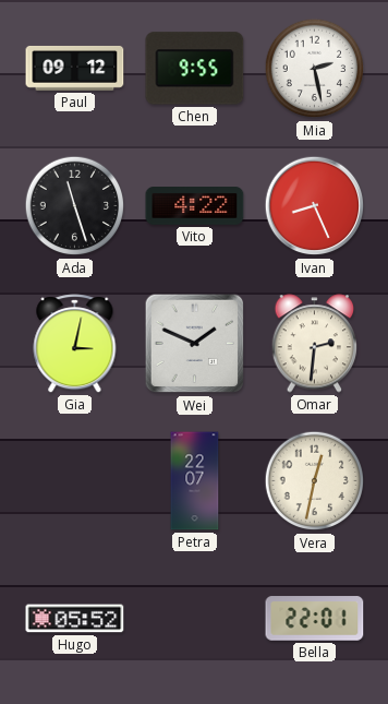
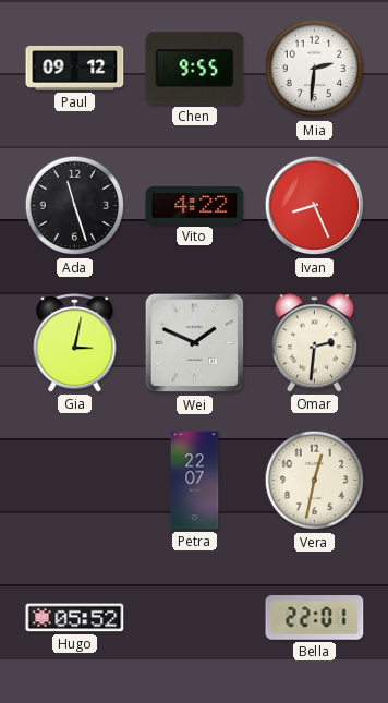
Mia: 2:28 -> 2:31
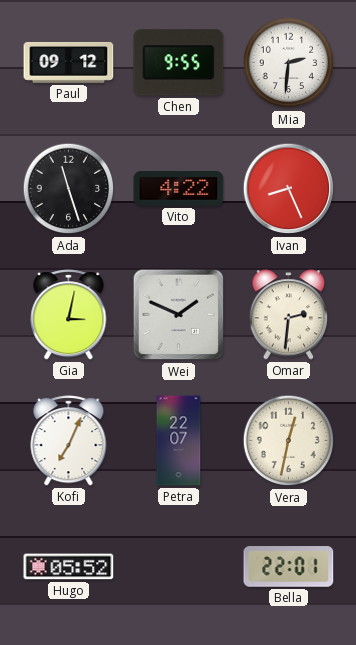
Kofi: none -> 7:04
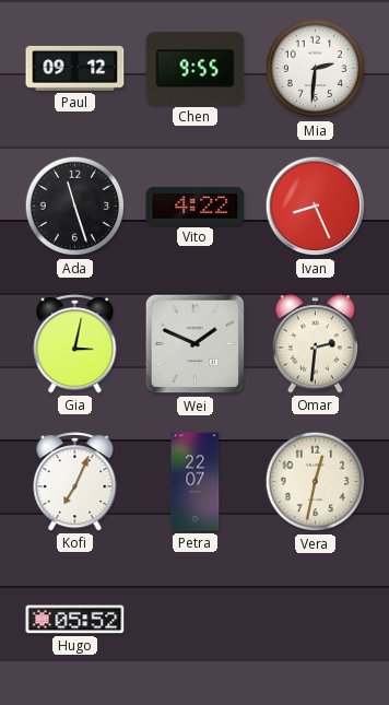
Bella: 22:01 -> none
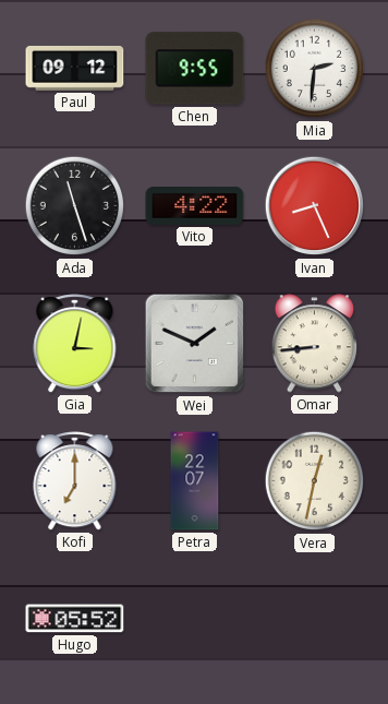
Omar: 2:31 -> 8:44
Kofi: 7:04 -> 7:00
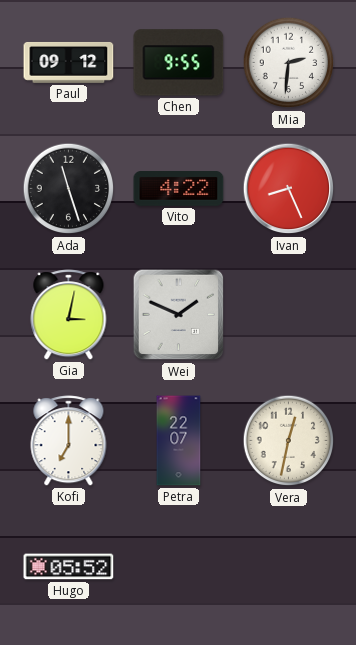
Omar: 8:44 -> none
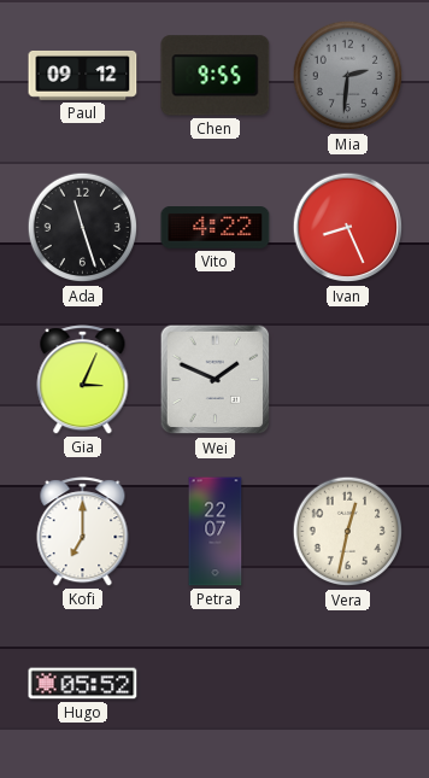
Mia dial: white -> grey
Gia: 3:02 -> 3:04
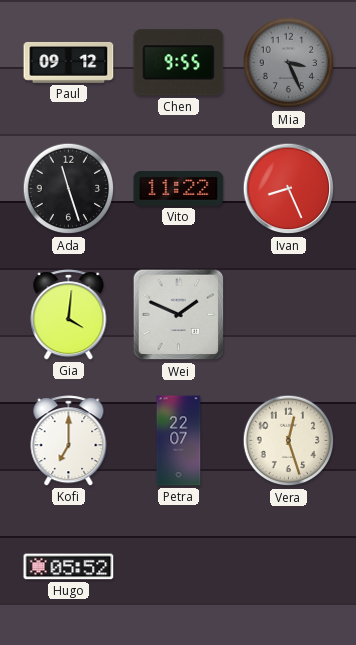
Mia: 2:31 -> 3:26
Vito: 4:22 -> 11:22
Gia: 3:04 -> 4:01
Vera: 12:32 -> 12:27
